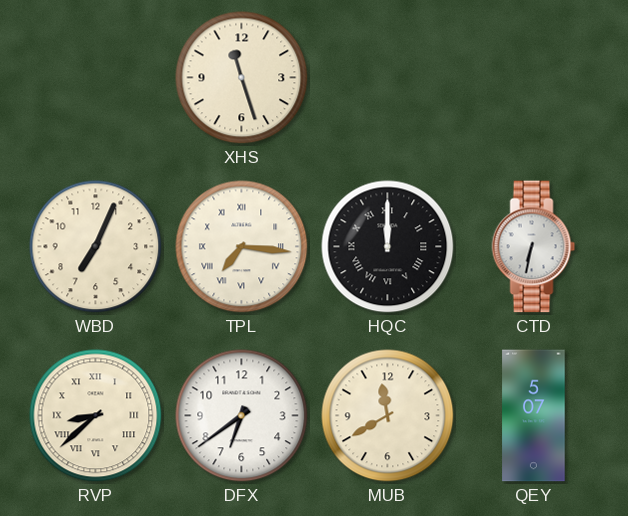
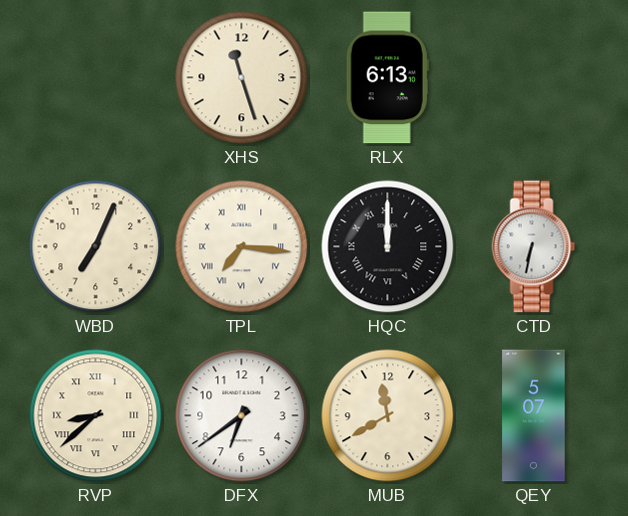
RLX: none -> 6:13
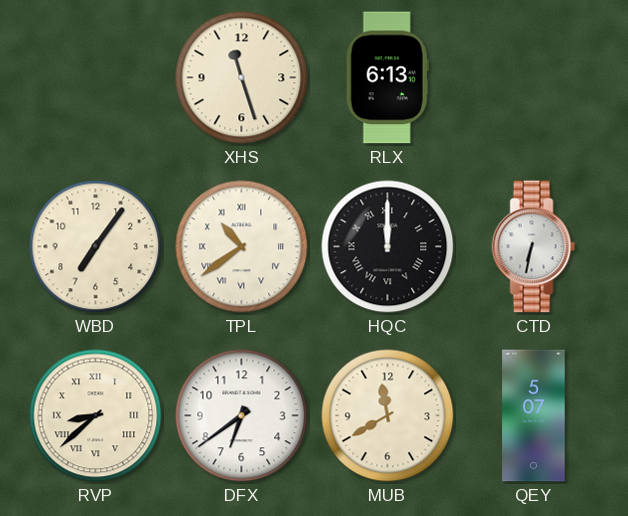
WBD: 7:04 -> 7:06
TPL: 7:16 -> 10:39
